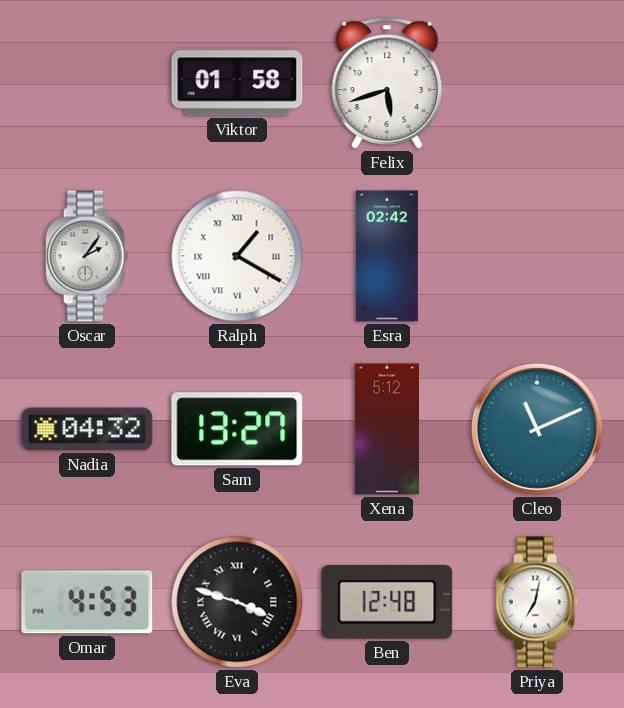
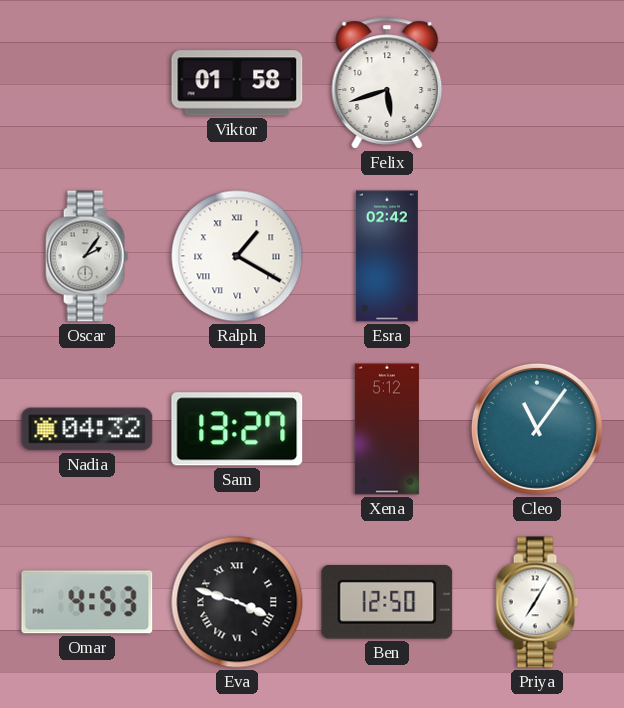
Cleo: 11:11 -> 11:06
Ben: 12:48 -> 12:50
Priya: 7:02 -> 7:05
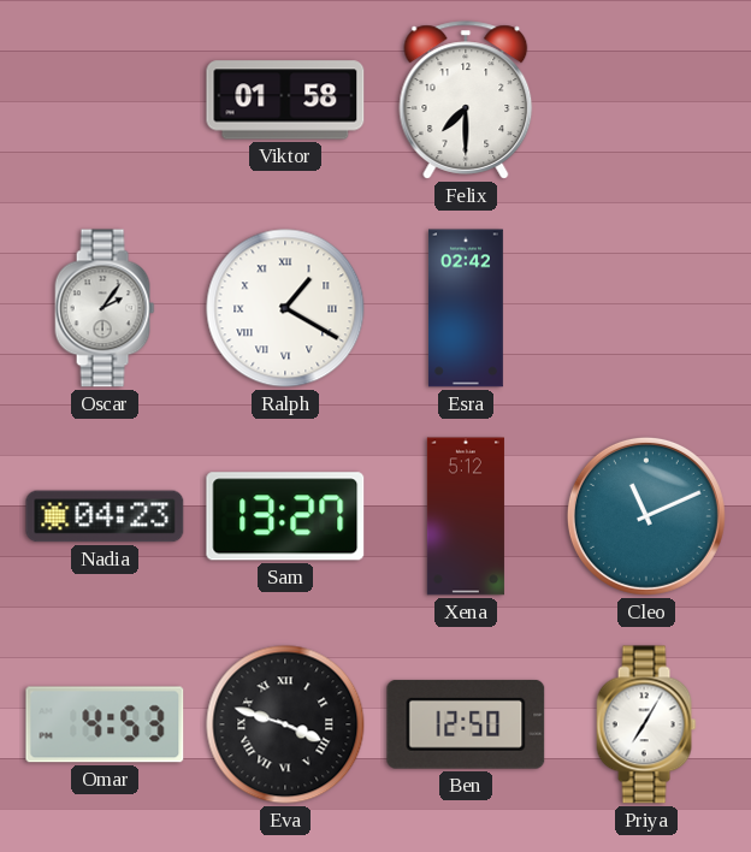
Felix: 5:42 -> 7:30
Nadia: 04:32 -> 04:23
Cleo: 11:06 -> 11:11
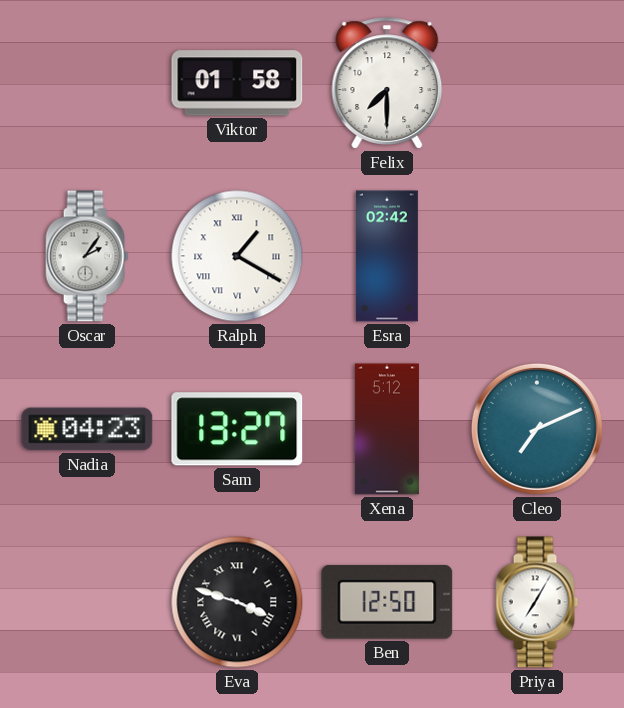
Cleo: 11:11 -> 7:11
Omar: 4:53 -> none
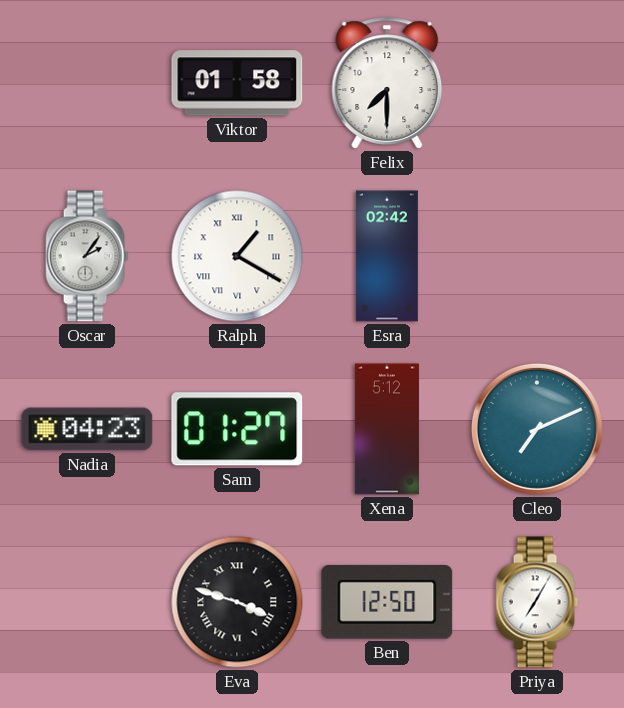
Sam: 13:27 -> 01:27
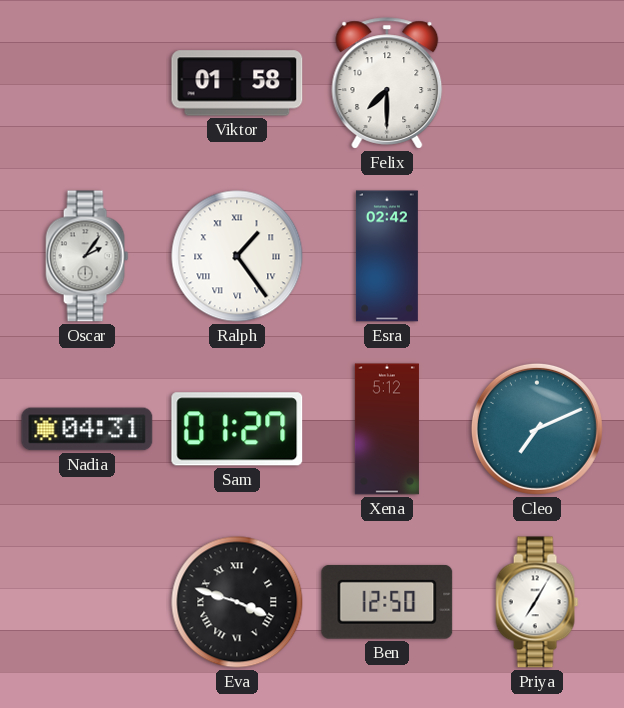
Ralph: 1:20 -> 1:24
Nadia: 04:23 -> 04:31
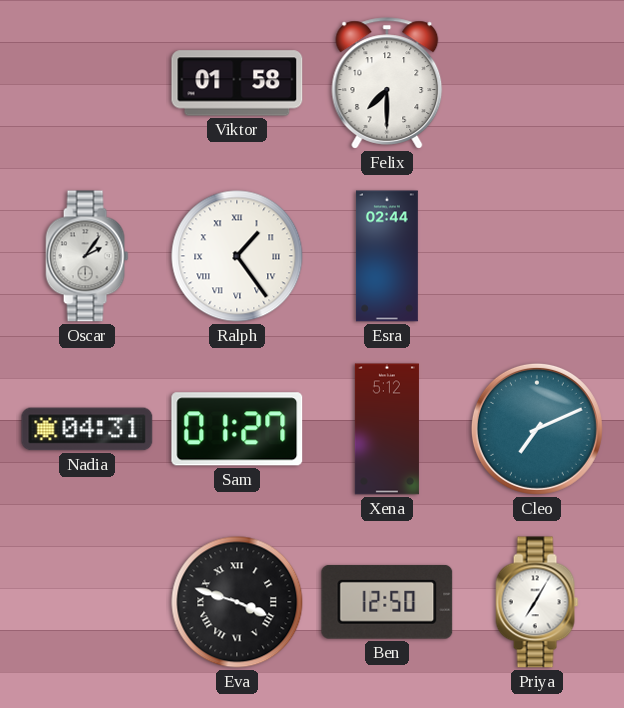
Esra: 02:42 -> 02:44
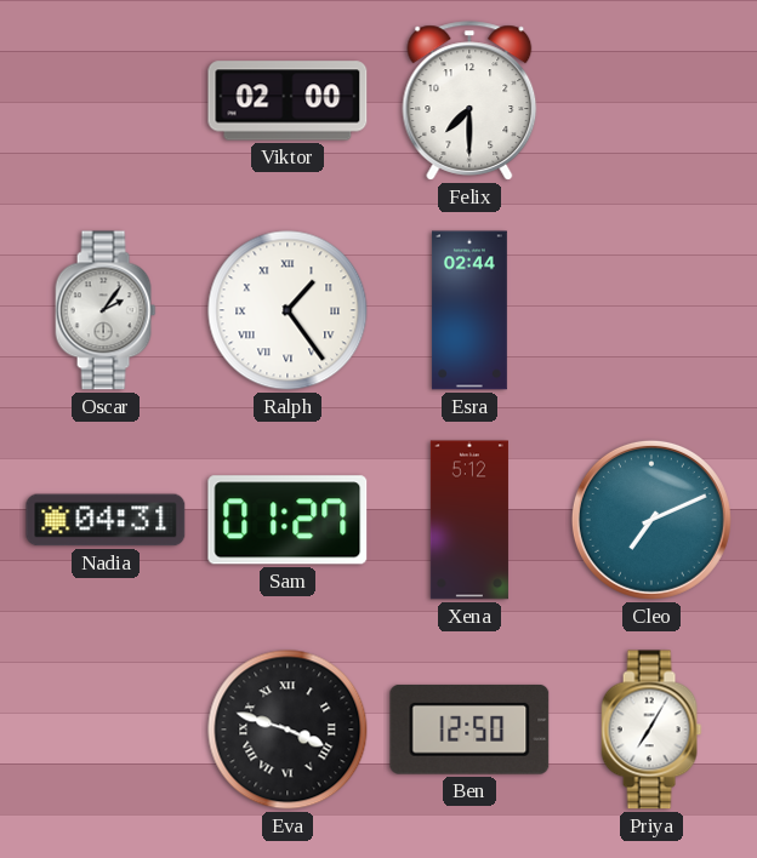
Viktor: 01:58 -> 02:00
